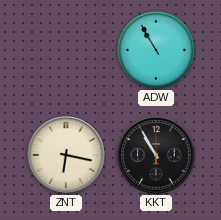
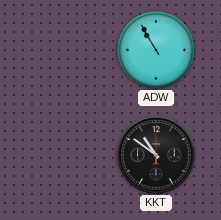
ZNT: 6:17 -> none
KKT: 10:55 -> 10:51
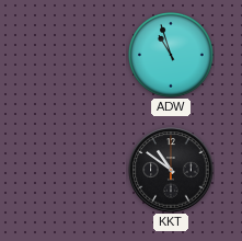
ADW: 10:55 -> 10:57
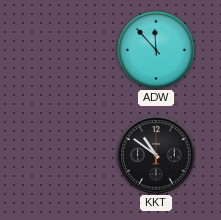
ADW: 10:57 -> 11:53
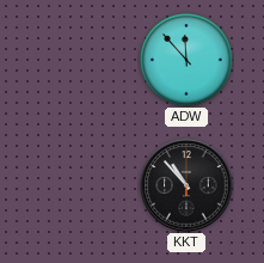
KKT: 10:51 -> 10:53
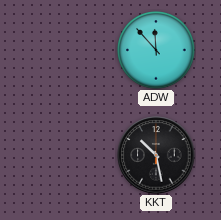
KKT: 10:53 -> 10:28
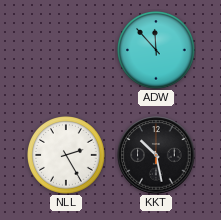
NLL: none -> 2:25
